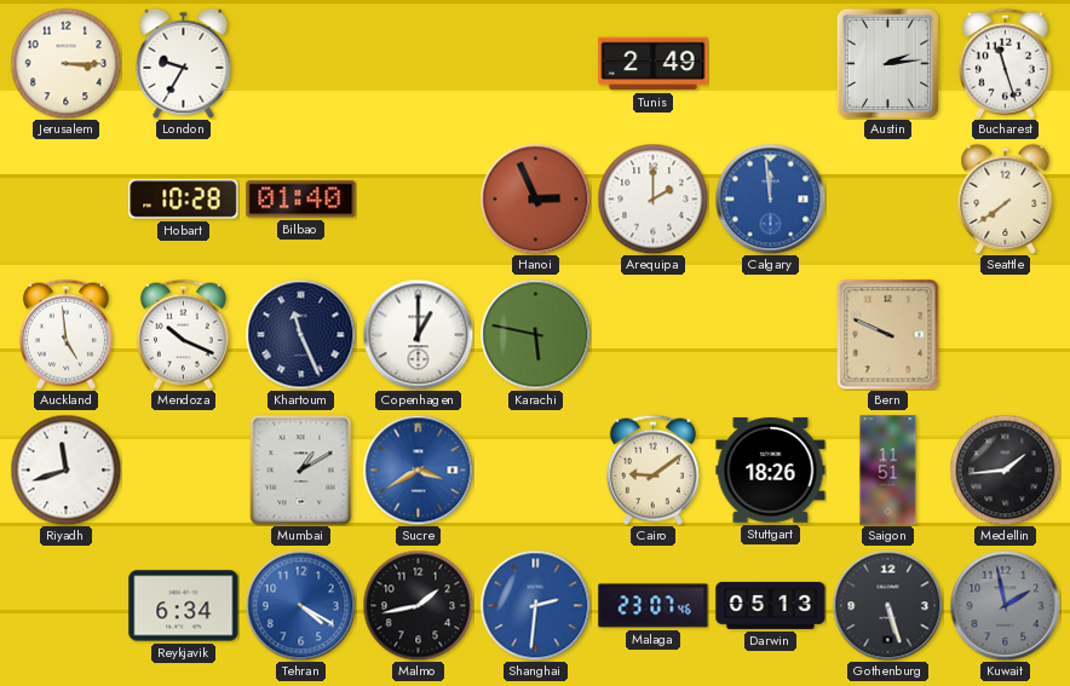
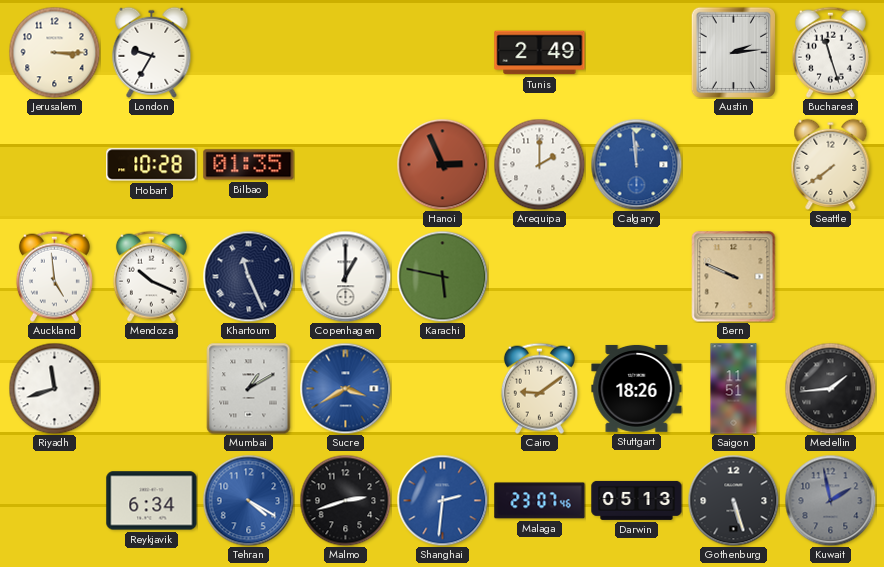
Bilbao: 01:40 -> 01:35
Malmo: 1:43 -> 2:42
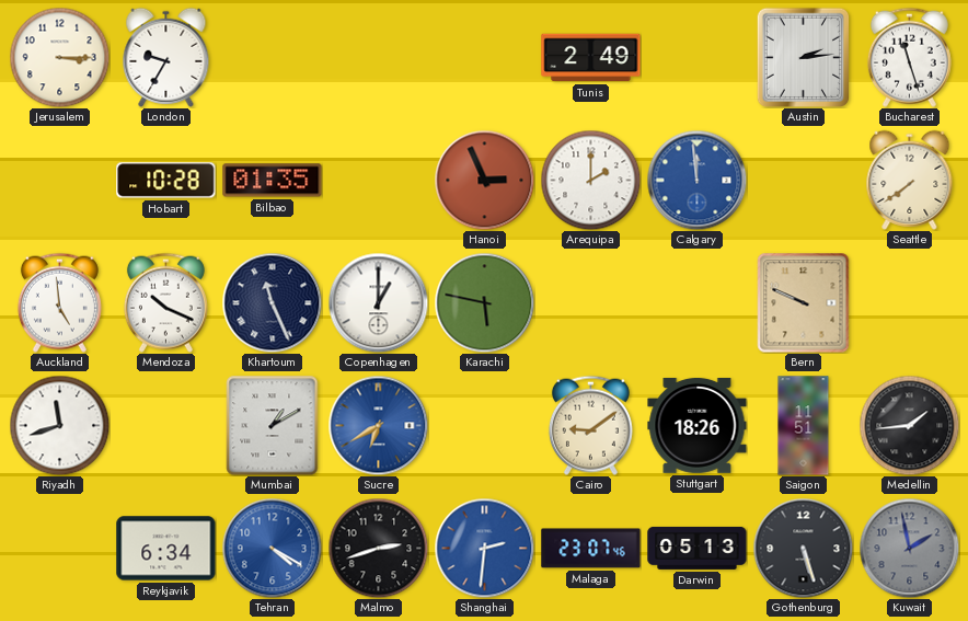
Sucre: 3:40 -> 6:40
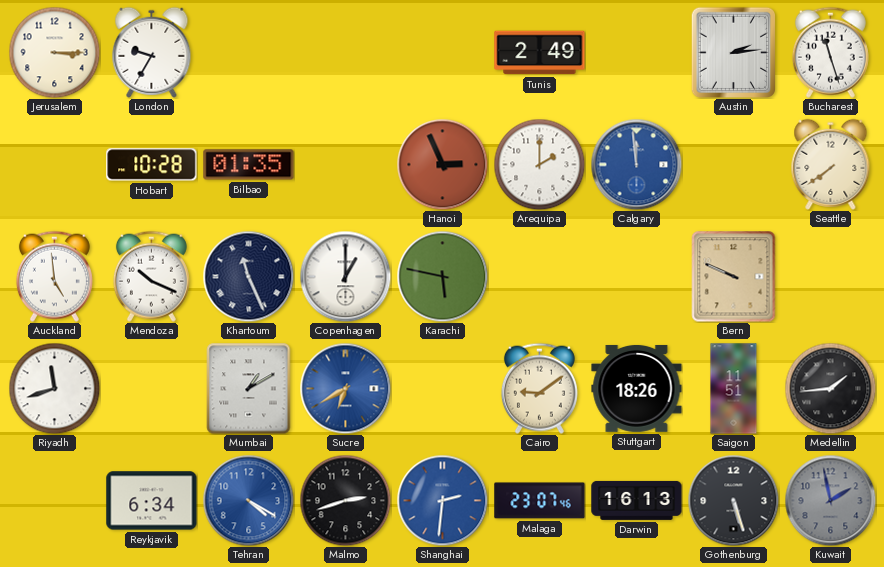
Darwin: 05:13 -> 16:13
